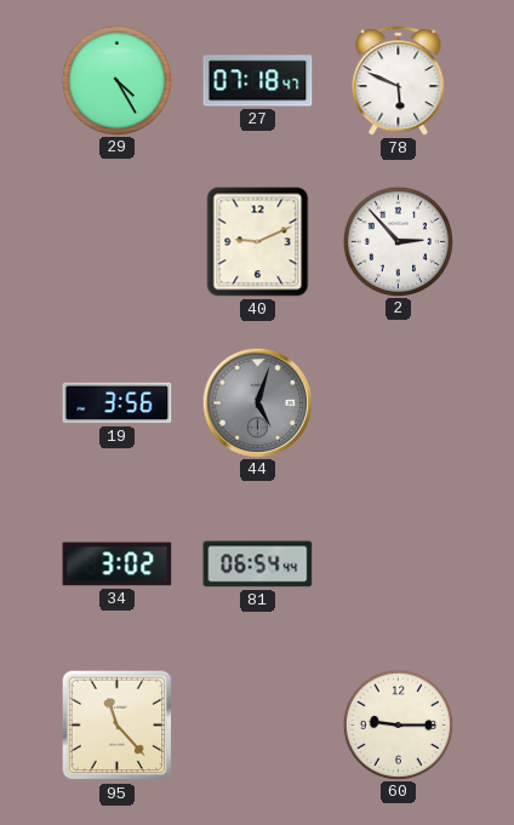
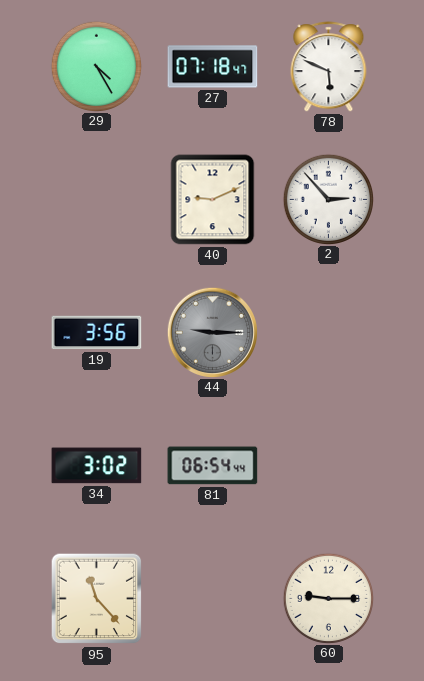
44: 5:03 -> 9:15
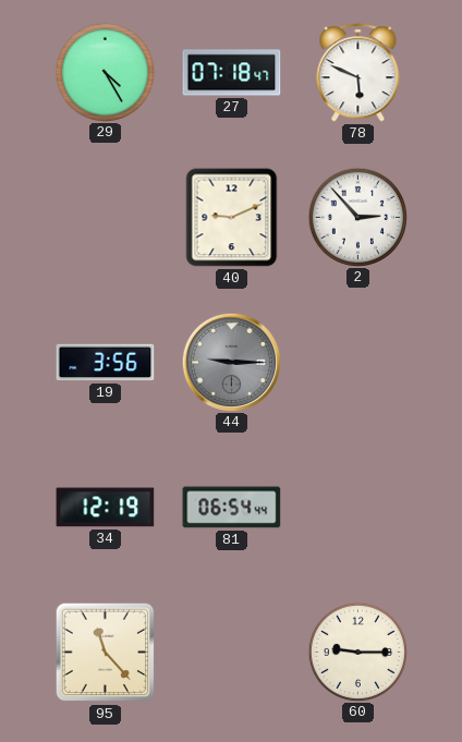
34: 3:02 -> 12:19
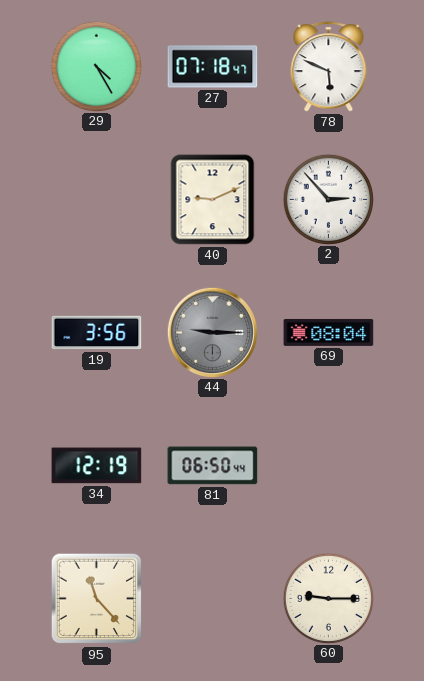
69: none -> 08:04
81: 06:54 -> 06:50
